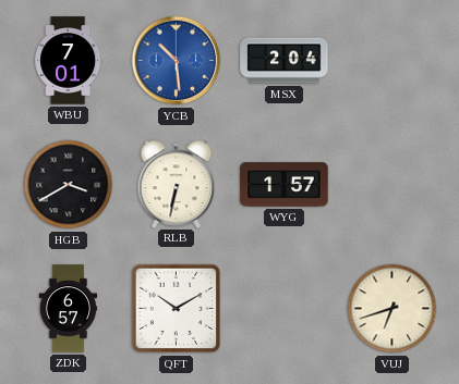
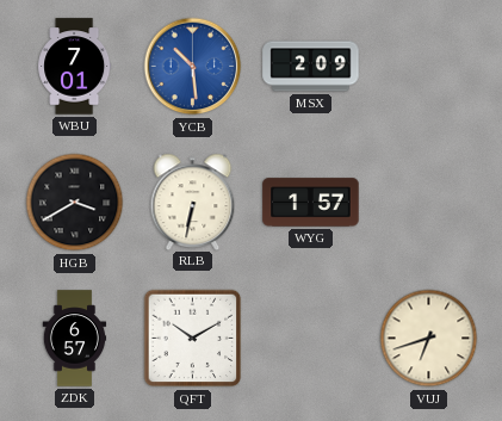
MSX: 2:04 -> 2:09
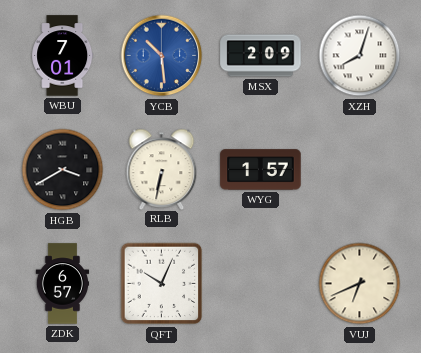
XZH: none -> 8:03
QFT: 10:10 -> 10:04
VUJ: 6:42 -> 6:41
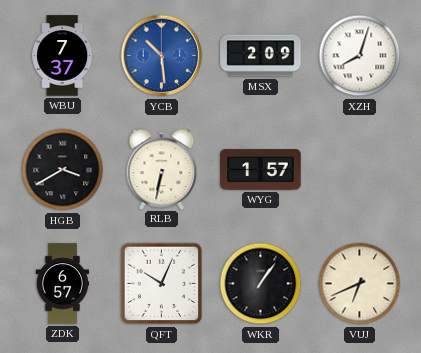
WBU: 7:01 -> 7:37
WKR: none -> 1:06
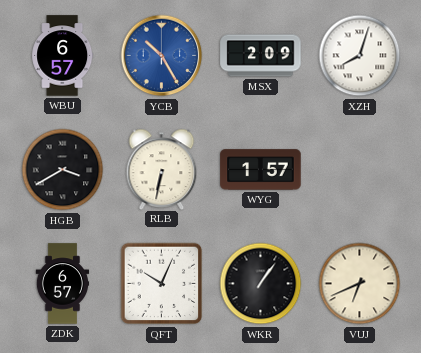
WBU: 7:37 -> 6:57
YCB: 10:29 -> 10:25
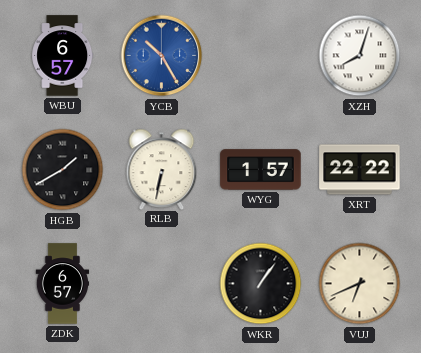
MSX: 2:09 -> none
HGB: 3:40 -> 1:40
XRT: none -> 22:22
QFT: 10:04 -> none
